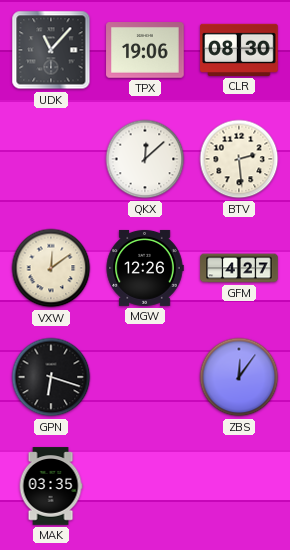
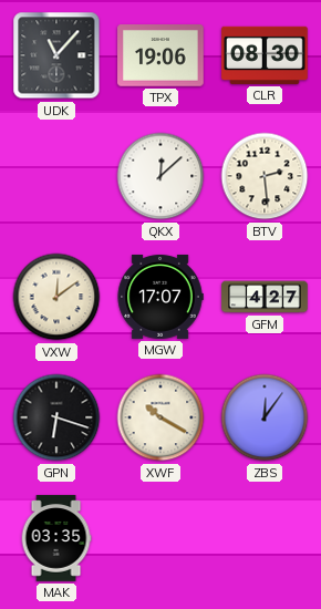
MGW: 12:26 -> 17:07
XWF: none -> 10:20
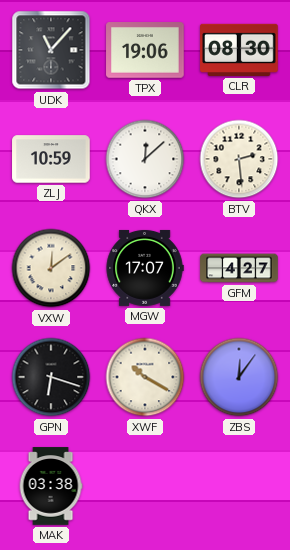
ZLJ: none -> 10:59
MAK: 03:35 -> 03:38
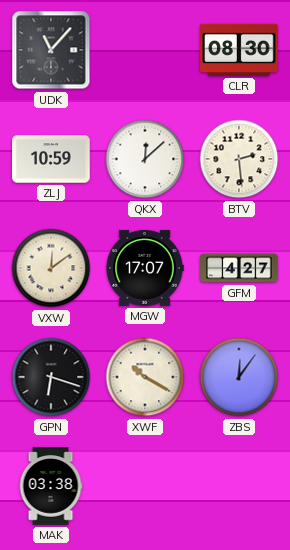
TPX: 19:06 -> none
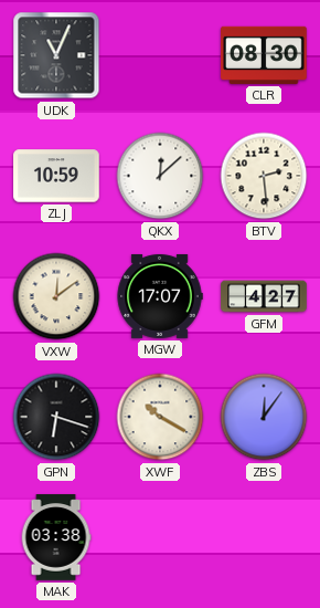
UDK: 11:07 -> 11:04
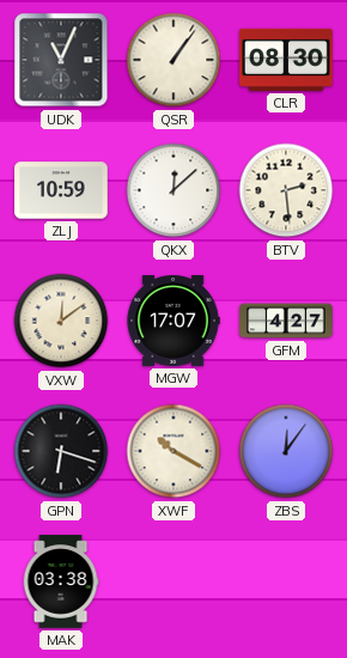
QSR: none -> 1:06
